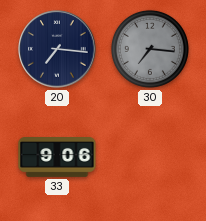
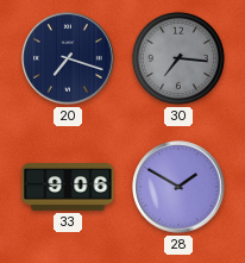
20: 7:16 -> 7:18
28: none -> 1:50
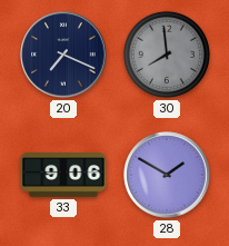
20: 7:18 -> 7:19
30: 7:16 -> 7:59
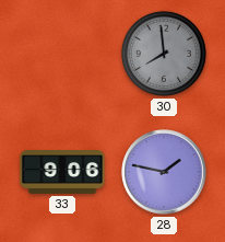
20: 7:19 -> none
28: 1:50 -> 1:47
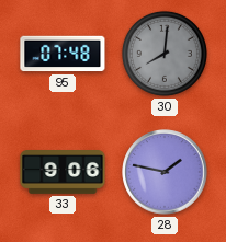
95: none -> 07:48
30: 7:59 -> 8:01
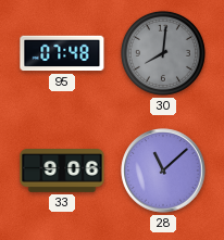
28: 1:47 -> 11:08
